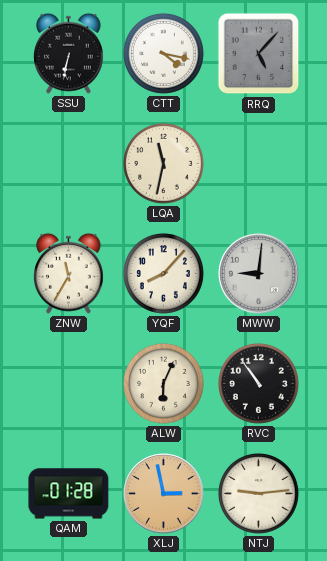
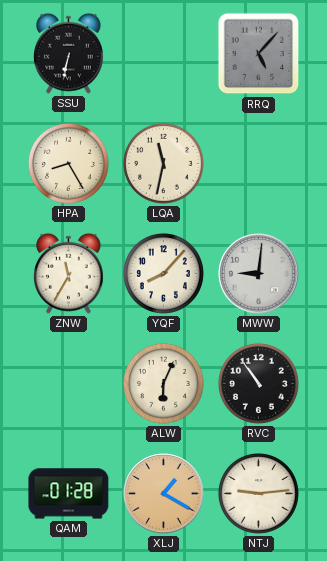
CTT: 4:17 -> none
HPA: none -> 8:25
XLJ: 2:58 -> 1:20
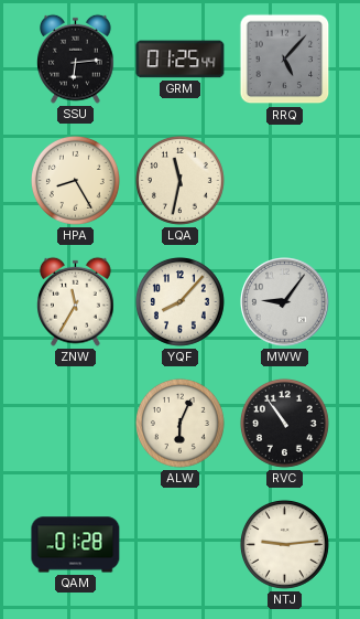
SSU: 6:32 -> 6:14
GRM: none -> 01:25
MWW: 9:01 -> 9:06
XLJ: 1:20 -> none
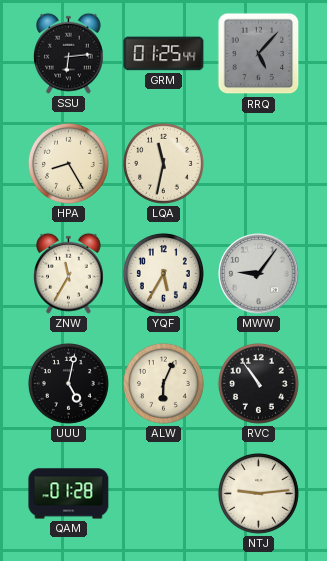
YQF: 8:07 -> 5:35
UUU: none -> 5:02
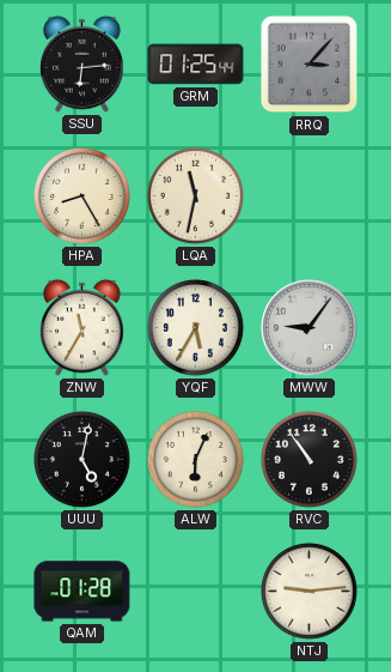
RRQ: 5:07 -> 3:07
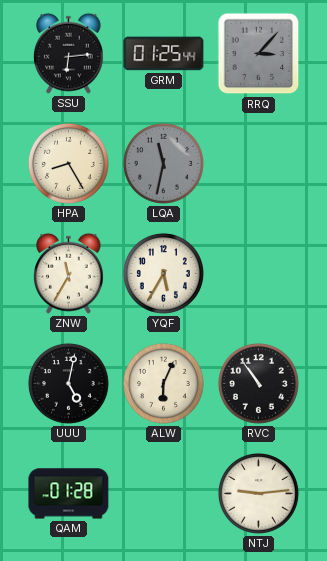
LQA dial: cream -> grey
MWW: 9:06 -> none
